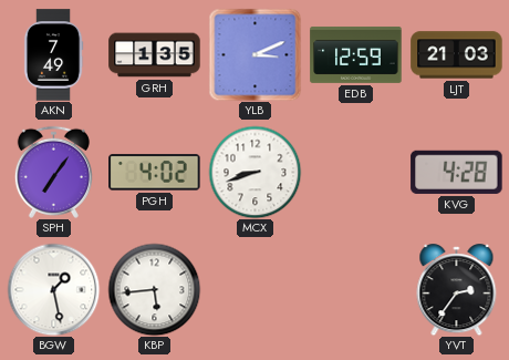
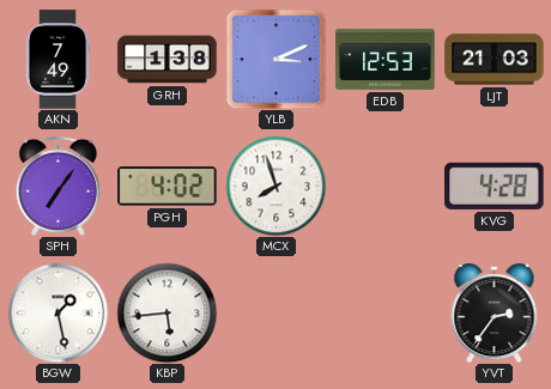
GRH: 1:35 -> 1:38
EDB: 12:59 -> 12:53
MCX: 8:42 -> 7:57
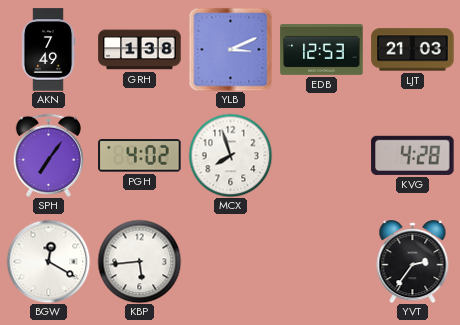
BGW: 1:28 -> 12:20
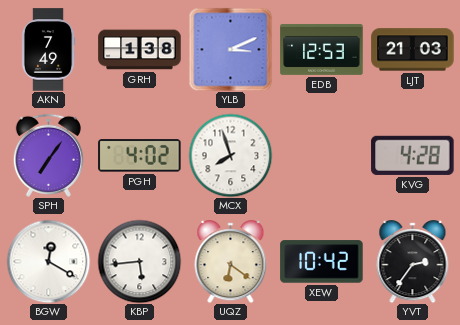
UQZ: none -> 6:21
XEW: none -> 10:42
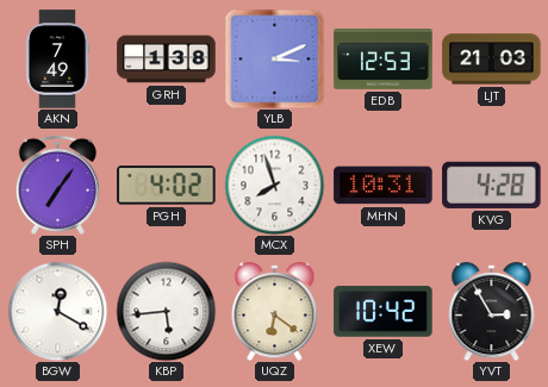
MHN: none -> 10:31
YVT: 2:36 -> 2:55
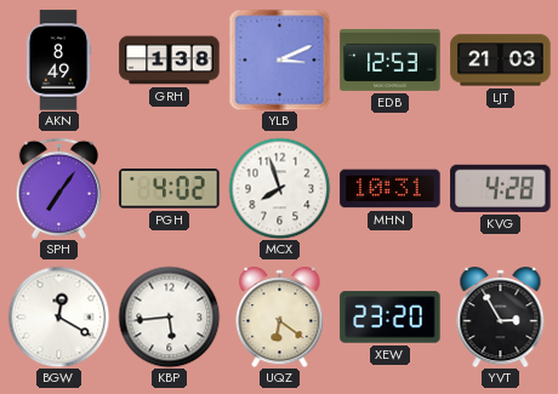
AKN: 7:49 -> 8:49
XEW: 10:42 -> 23:20
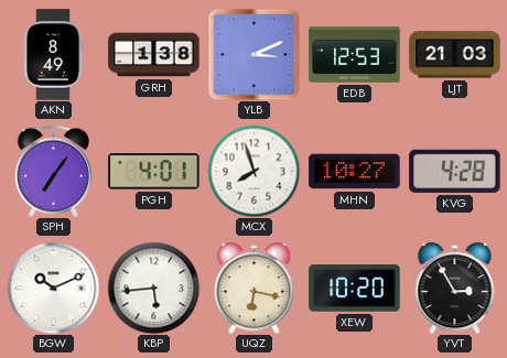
PGH: 4:02 -> 4:01
MHN: 10:31 -> 10:27
BGW: 12:20 -> 10:11
UQZ: 6:21 -> 6:17
XEW: 23:20 -> 10:20
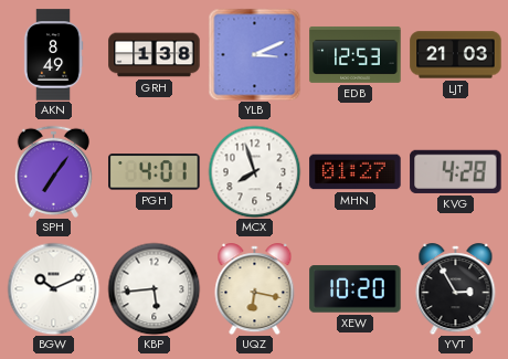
MHN: 10:27 -> 01:27
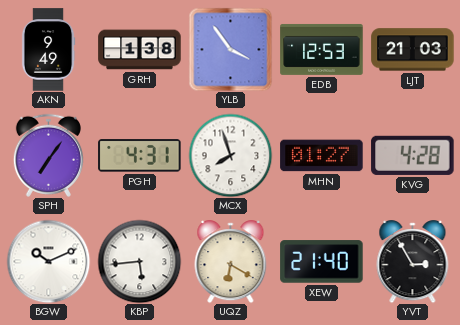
AKN: 8:49 -> 9:49
YLB: 3:11 -> 3:54
PGH: 4:01 -> 4:31
UQZ: 6:17 -> 6:20
XEW: 10:20 -> 21:40
